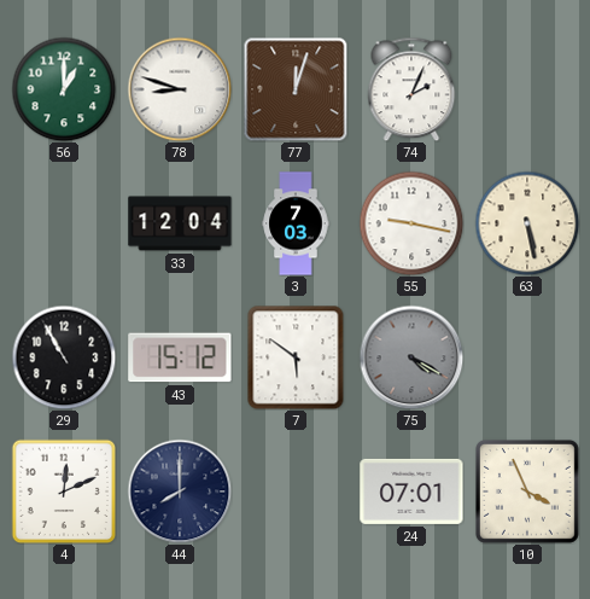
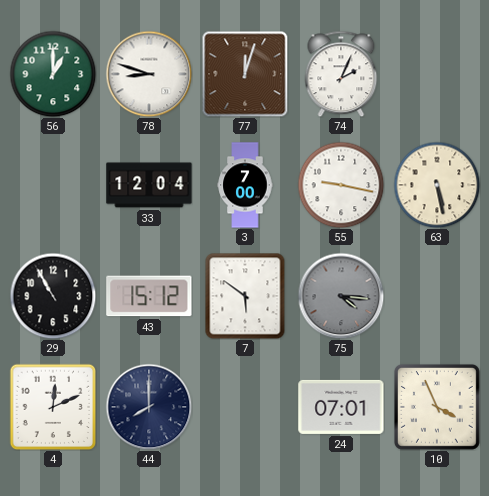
3: 7:03 -> 7:00
75: 4:20 -> 4:16
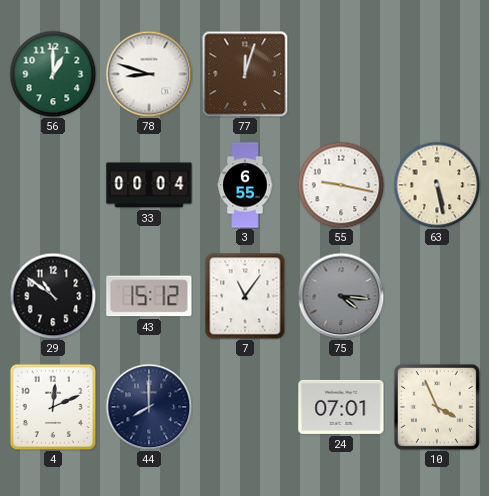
74: 2:04 -> none
33: 12:04 -> 00:04
3: 7:00 -> 6:55
29: 10:55 -> 10:51
7: 5:51 -> 11:06
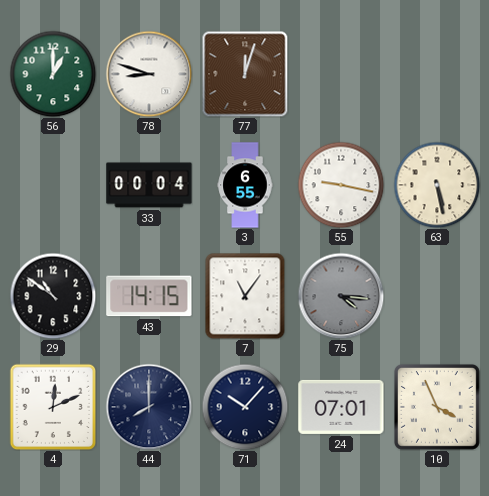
43: 15:12 -> 14:15
71: none -> 10:07
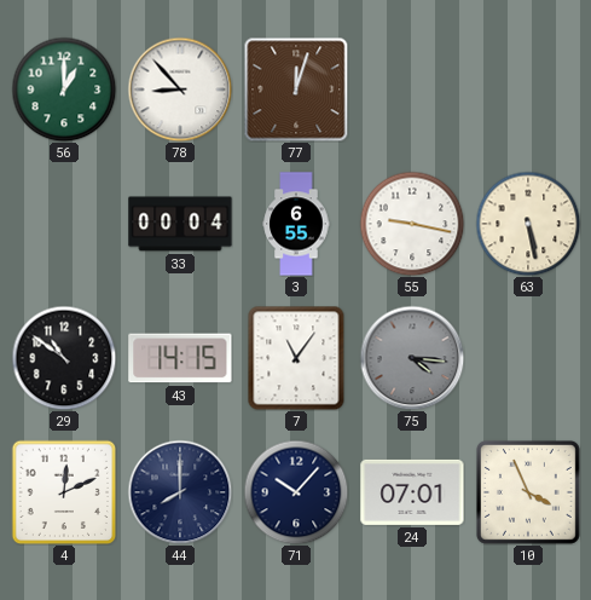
78: 8:48 -> 8:53
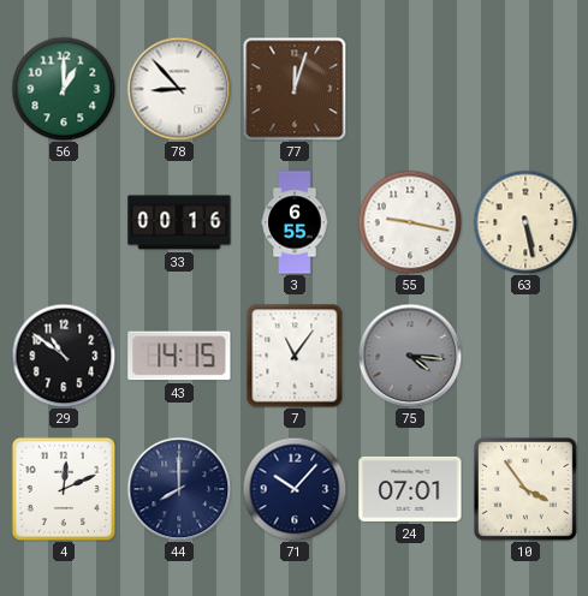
33: 00:04 -> 00:16
10: 3:56 -> 3:54
